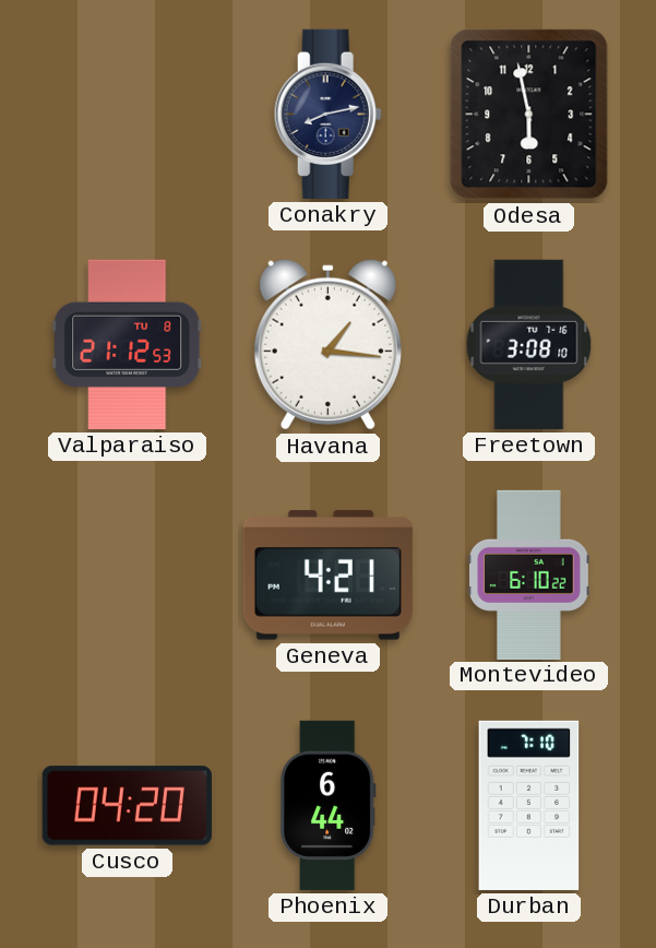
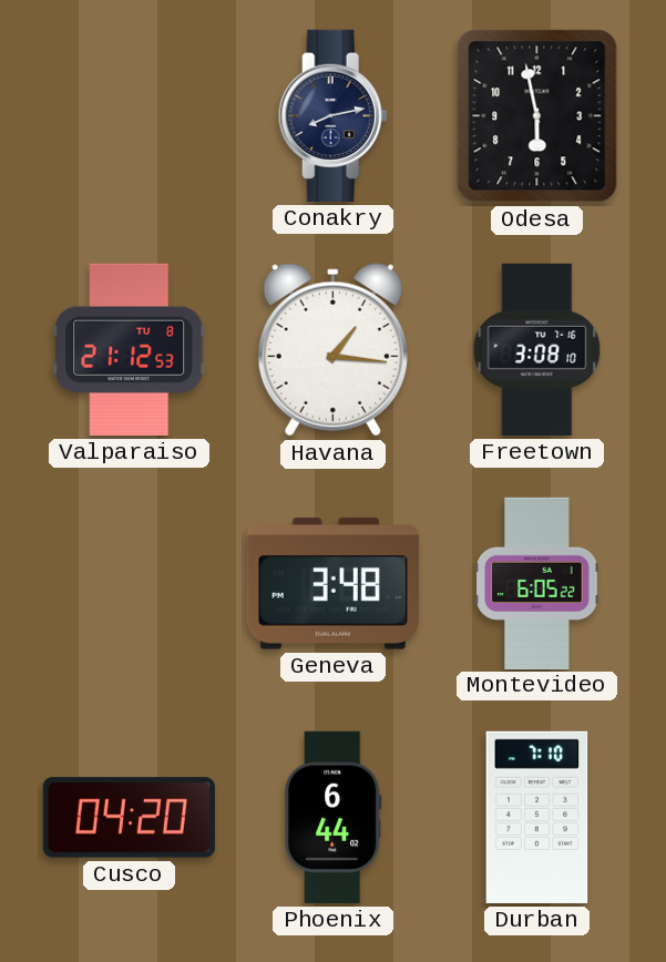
Geneva: 4:21 -> 3:48
Montevideo: 6:10 -> 6:05
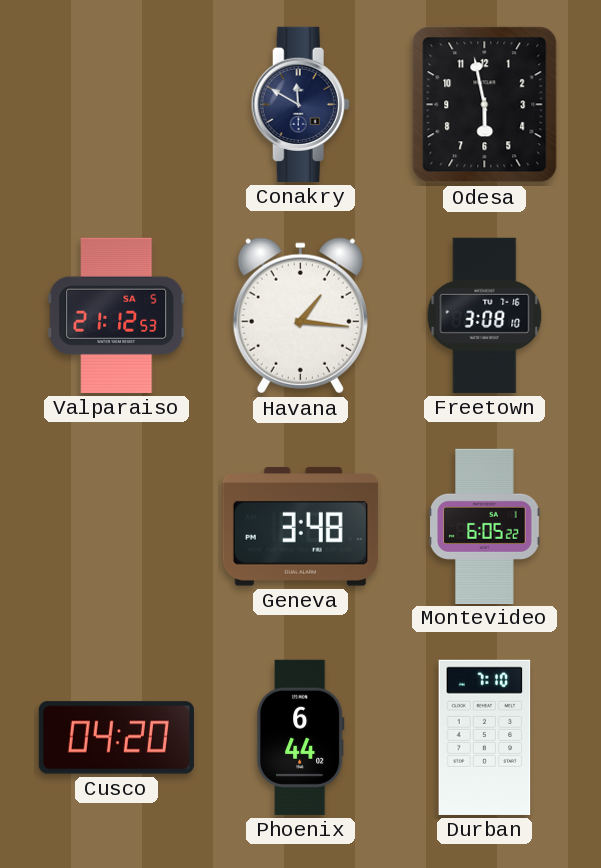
Conakry: 8:13 -> 11:50
Valparaiso date: TU 8 -> SA 5
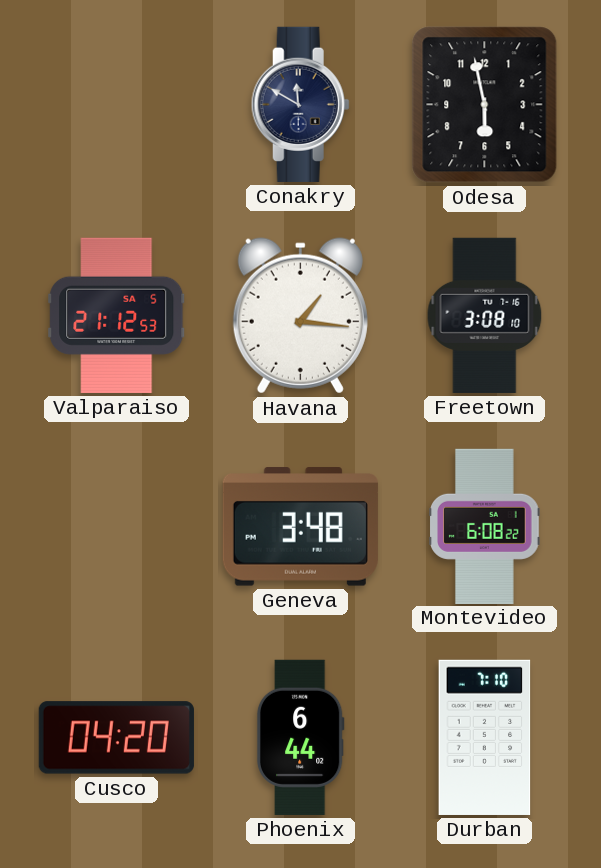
Montevideo: 6:05 -> 6:08
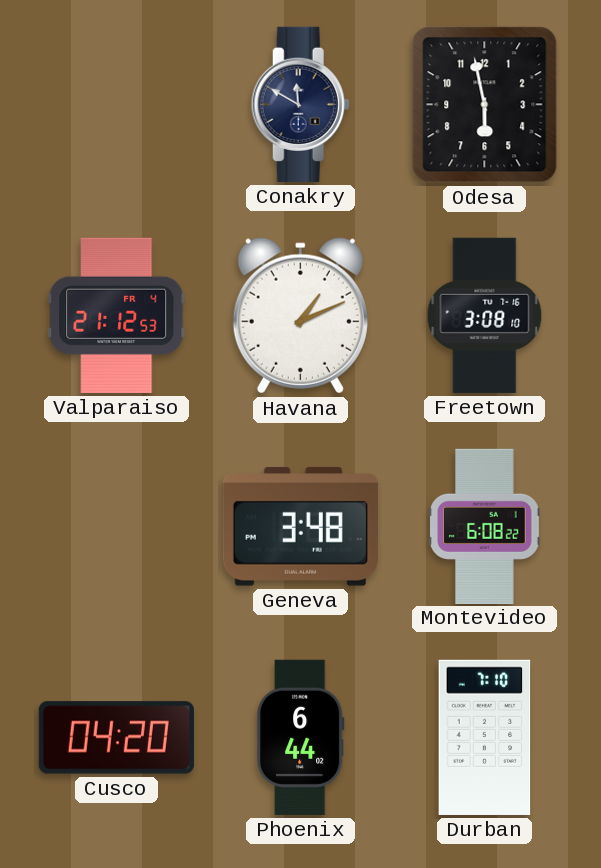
Valparaiso date: SA 5 -> FR 4
Havana: 1:16 -> 1:11
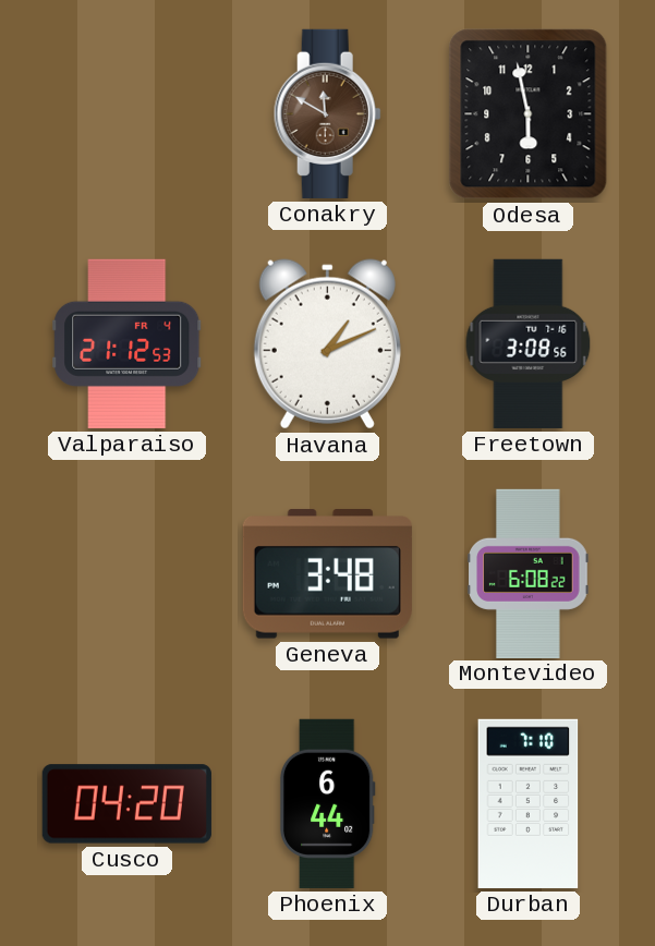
Conakry dial: navy -> brown
Freetown: 3:08:10 -> 3:08:56
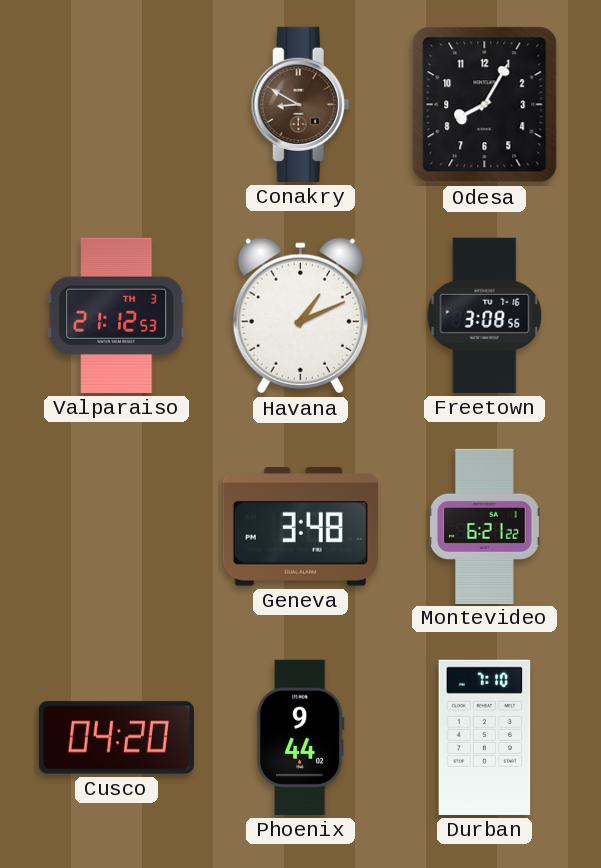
Conakry: 11:50 -> 8:50
Odesa: 5:58 -> 8:05
Valparaiso date: FR 4 -> TH 3
Montevideo: 6:08 -> 6:21
Phoenix: 6:44 -> 9:44
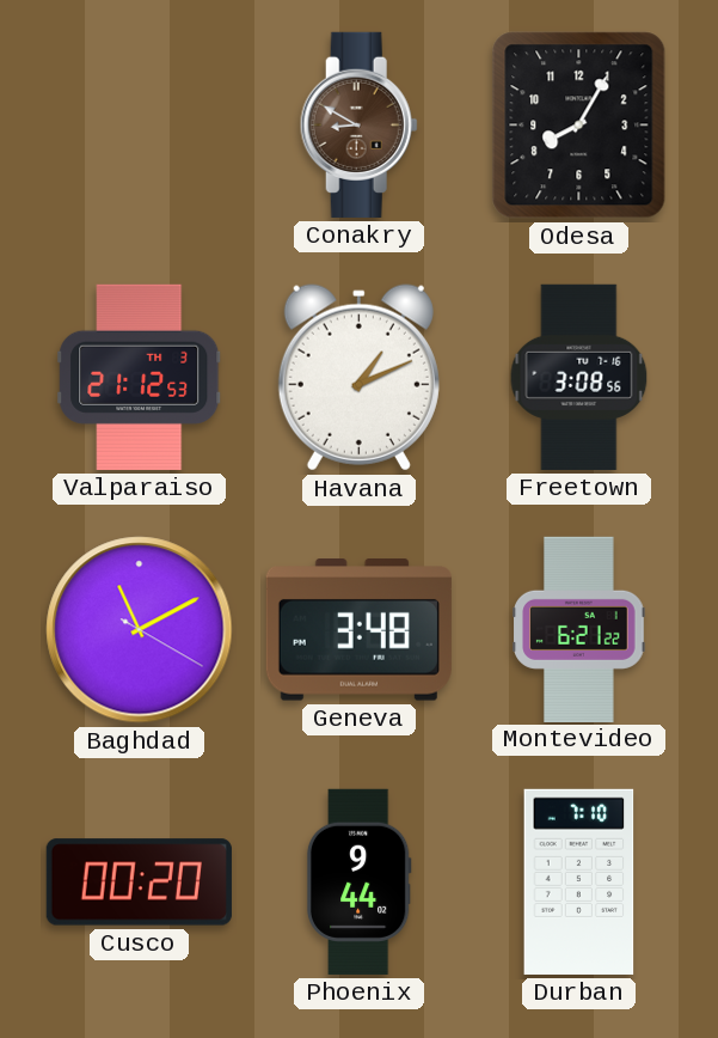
Baghdad: none -> 11:10
Cusco: 04:20 -> 00:20
